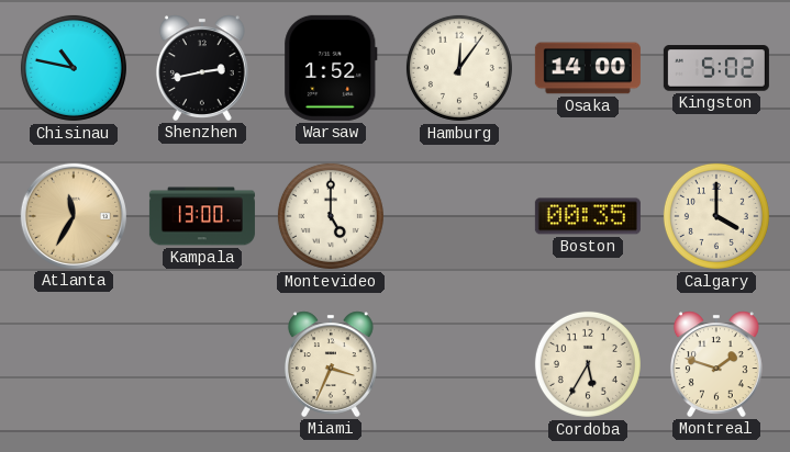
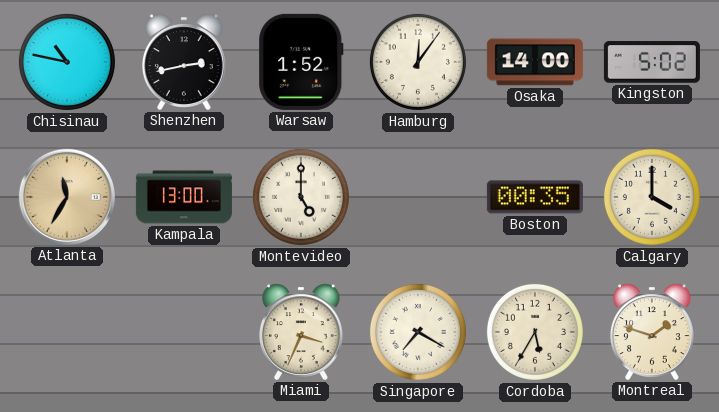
Singapore: none -> 7:20
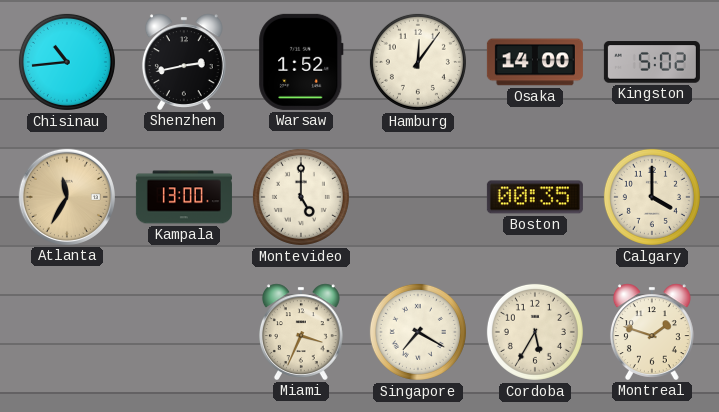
Chisinau: 10:47 -> 10:44
